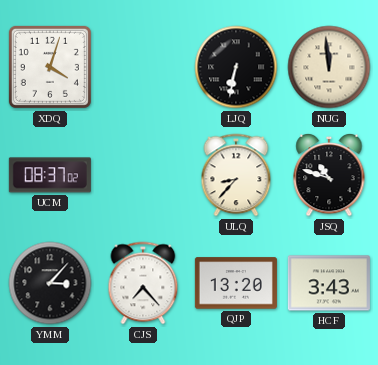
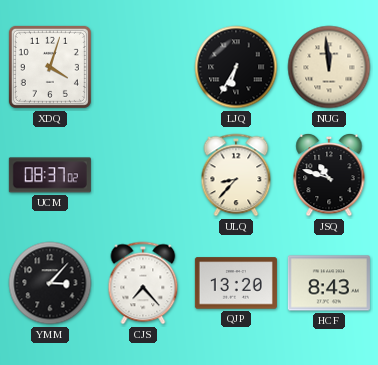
LJQ: 6:32 -> 6:35
HCF: 3:43 -> 8:43
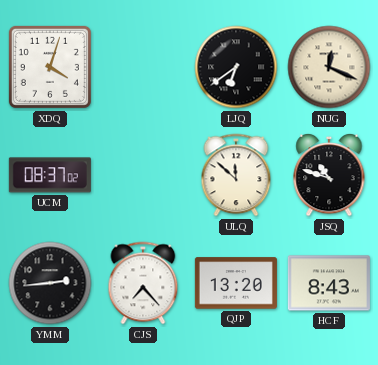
LJQ: 6:35 -> 6:39
NUG: 11:59 -> 12:19
ULQ: 8:37 -> 11:52
YMM: 3:07 -> 2:44
